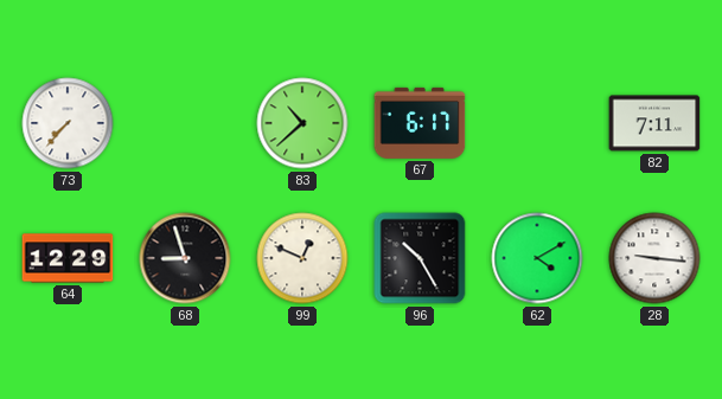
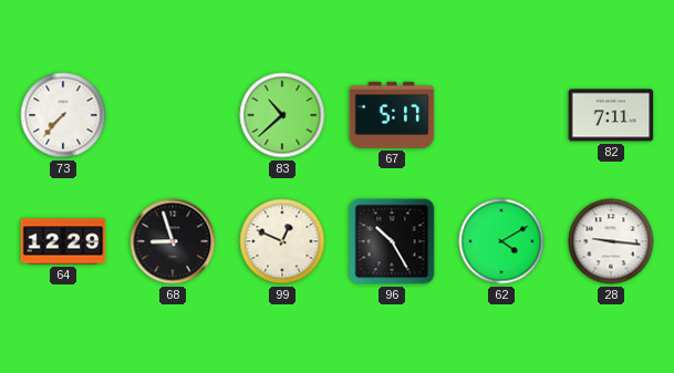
67: 6:17 -> 5:17
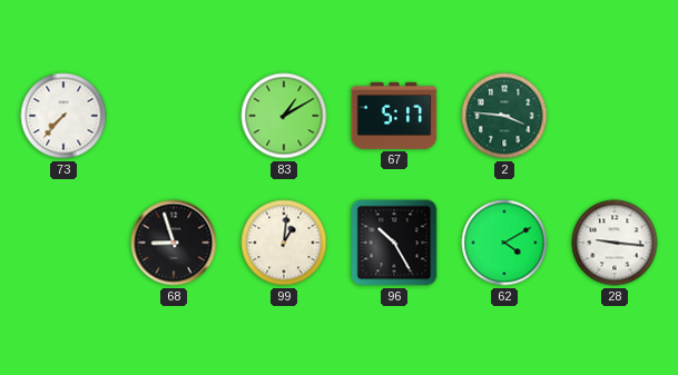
83: 10:38 -> 1:10
2: none -> 3:46
82: 7:11 -> none
64: 12:29 -> none
99: 12:49 -> 1:01
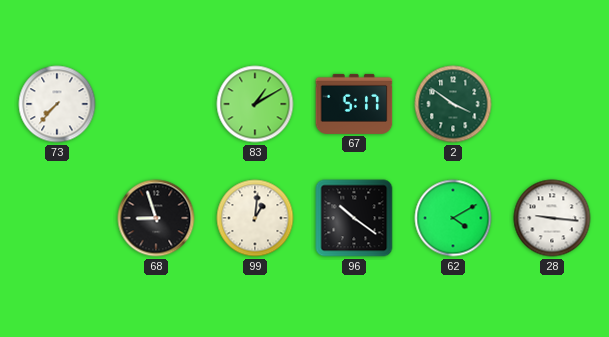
2: 3:46 -> 3:51
96: 10:25 -> 10:21
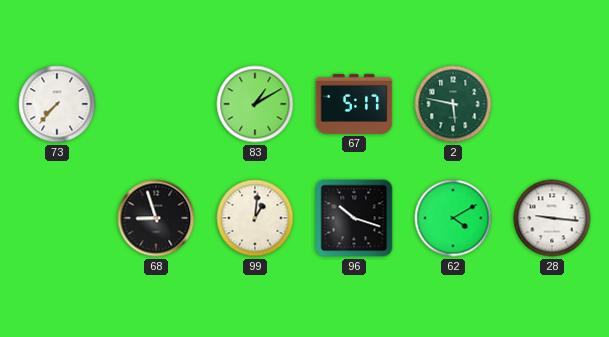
2: 3:51 -> 5:47
96: 10:21 -> 10:18
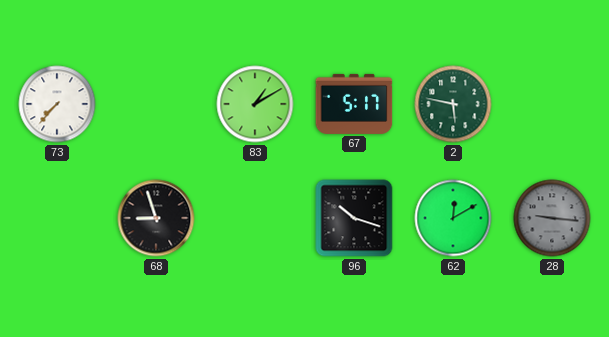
99: 1:01 -> none
62: 4:10 -> 12:10
28 dial: white -> grey
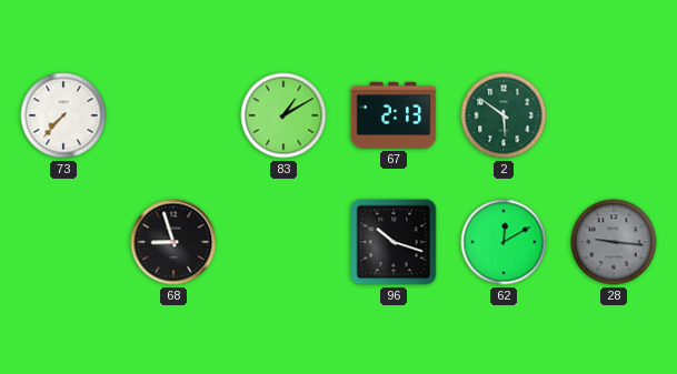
67: 5:17 -> 2:13
2: 5:47 -> 5:51
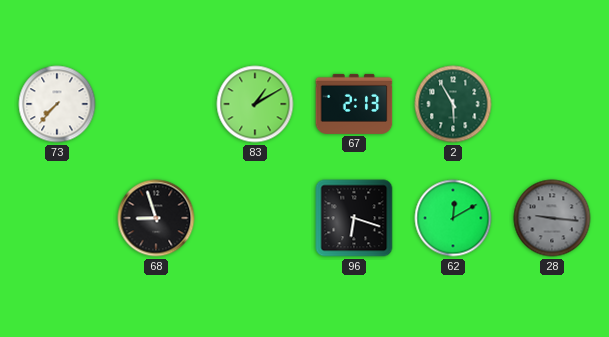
2: 5:51 -> 5:55
96: 10:18 -> 6:18
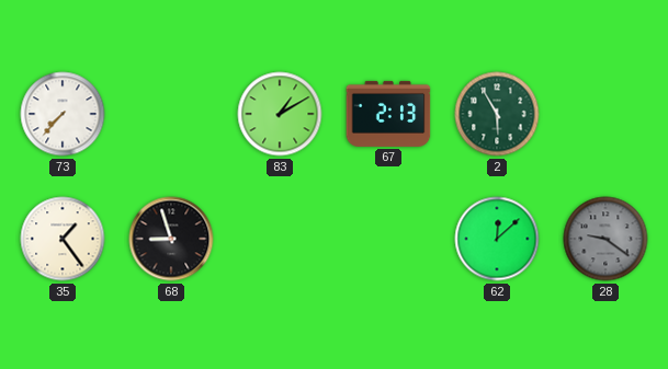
35: none -> 1:24
96: 6:18 -> none
62: 12:10 -> 12:08
28: 9:16 -> 9:21
